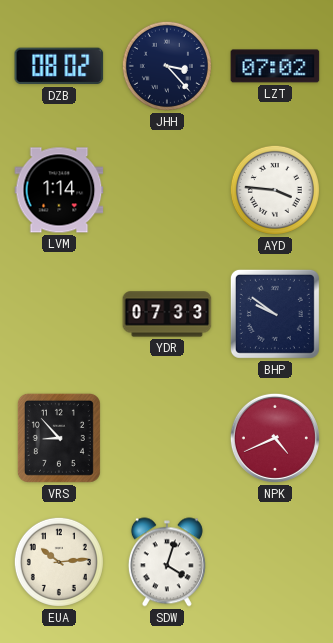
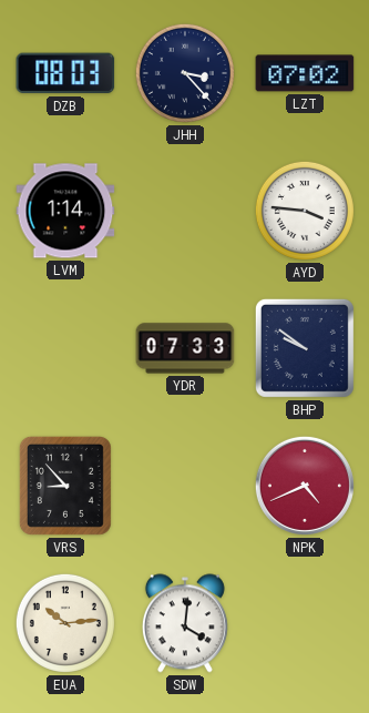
DZB: 08:02 -> 08:03
SDW: 4:03 -> 4:01
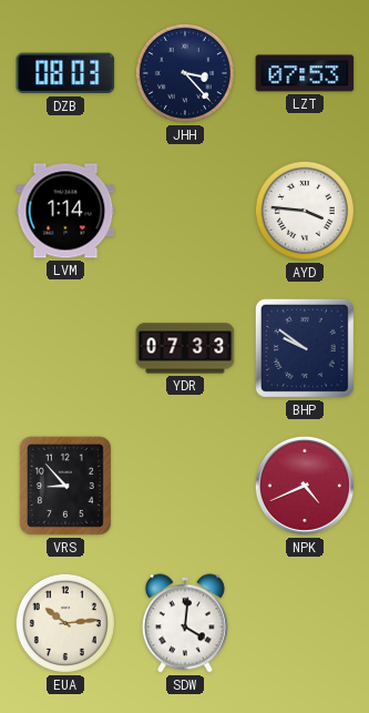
LZT: 07:02 -> 07:53
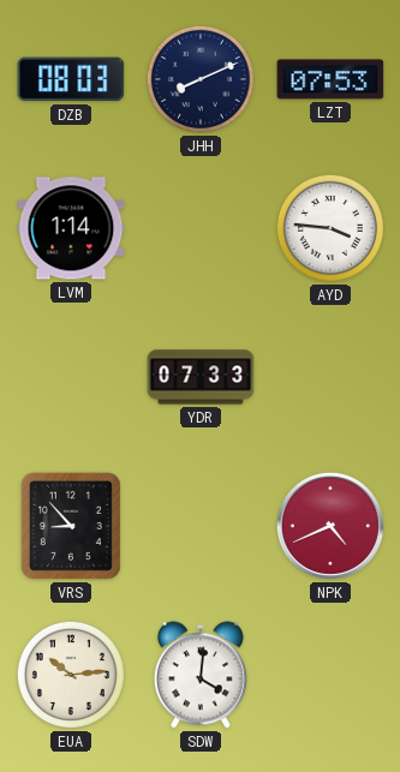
JHH: 3:23 -> 8:11
BHP: 9:51 -> none
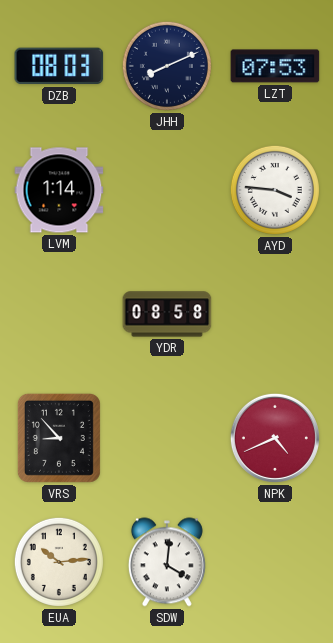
YDR: 07:33 -> 08:58
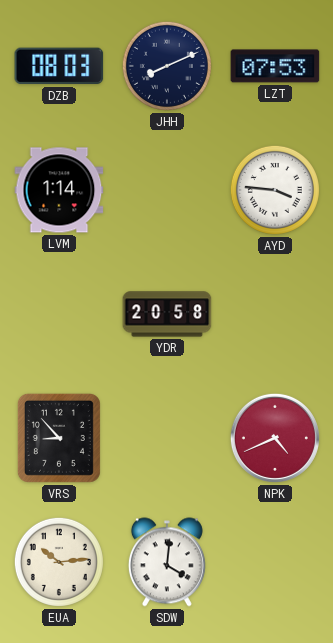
YDR: 08:58 -> 20:58
